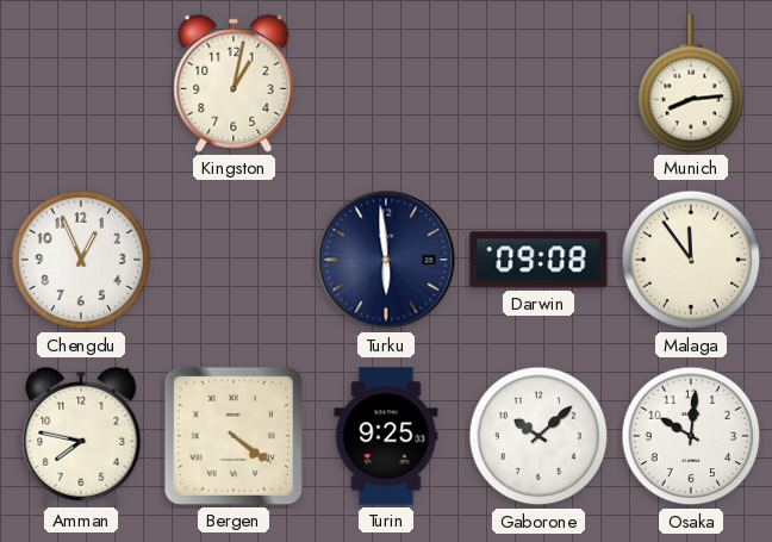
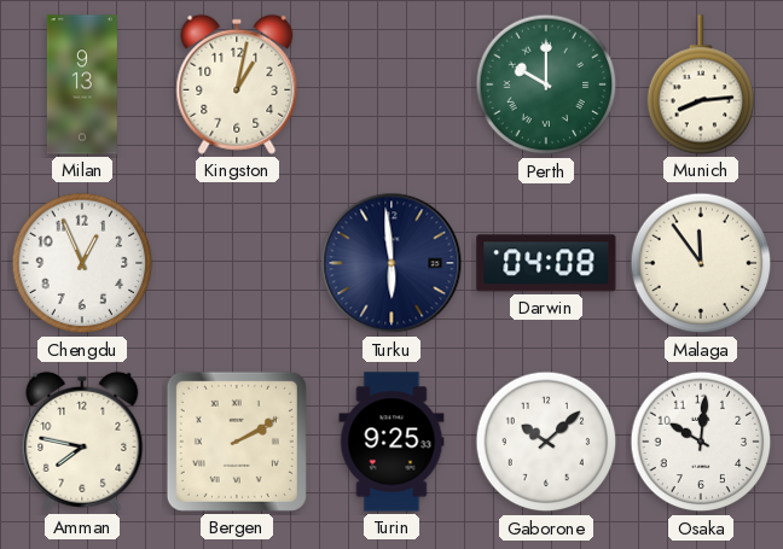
Milan: none -> 9:13
Perth: none -> 10:00
Darwin: 09:08 -> 04:08
Bergen: 4:21 -> 2:10
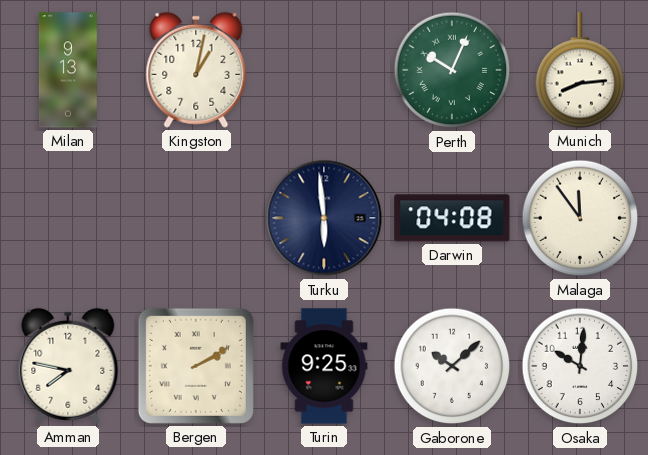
Perth: 10:00 -> 10:04
Chengdu: 12:56 -> none
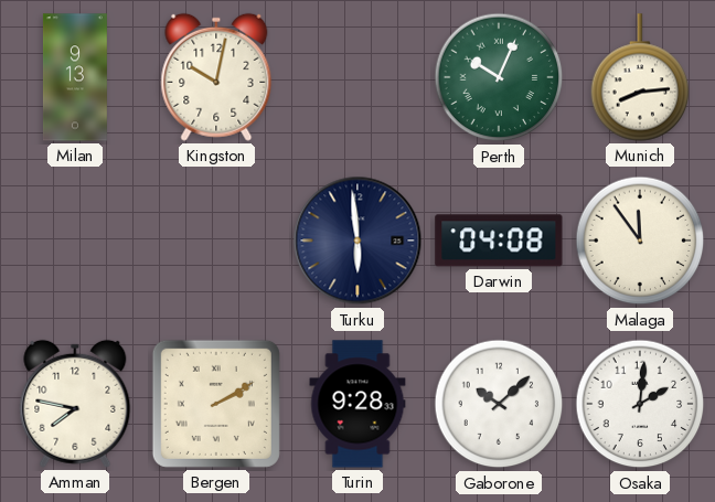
Kingston: 1:02 -> 10:02
Turin: 9:25 -> 9:28
Osaka: 10:01 -> 2:01
